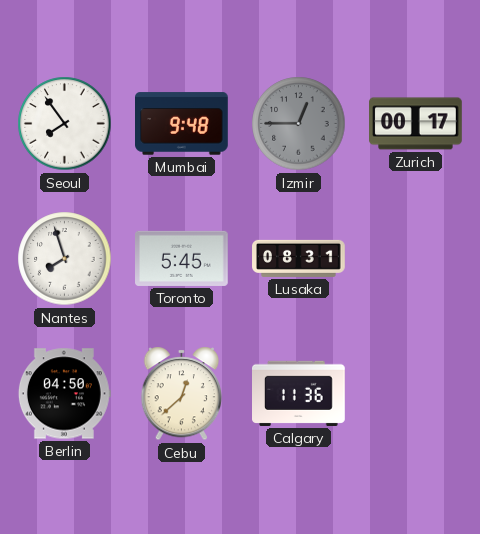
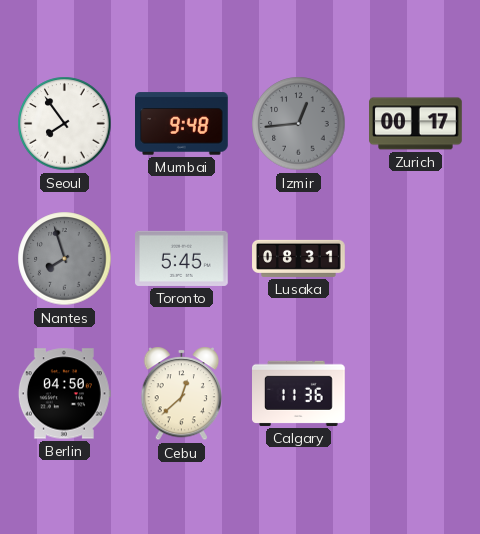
Izmir: 12:45 -> 12:44
Nantes dial: white -> grey
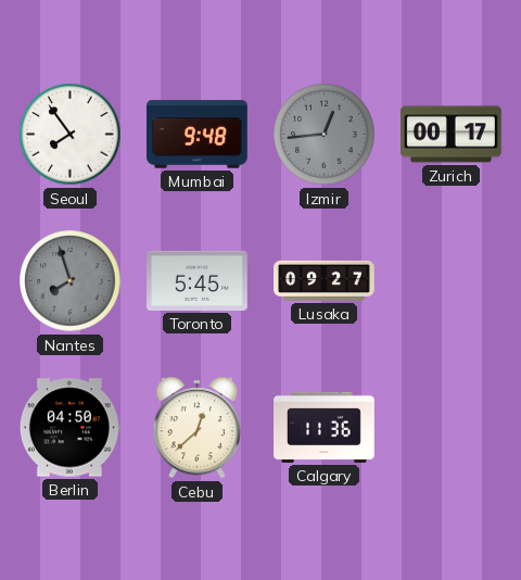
Lusaka: 08:31 -> 09:27
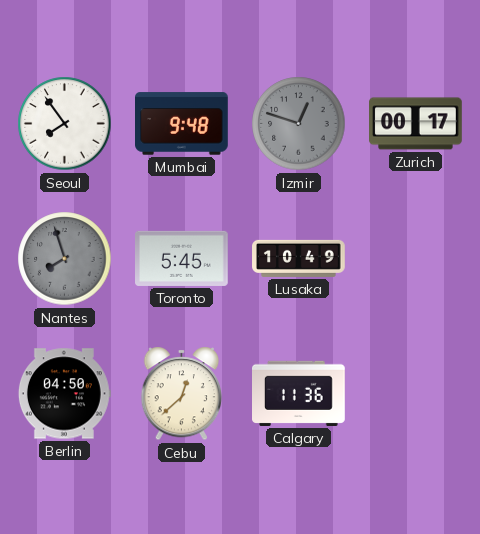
Izmir: 12:44 -> 12:48
Lusaka: 09:27 -> 10:49
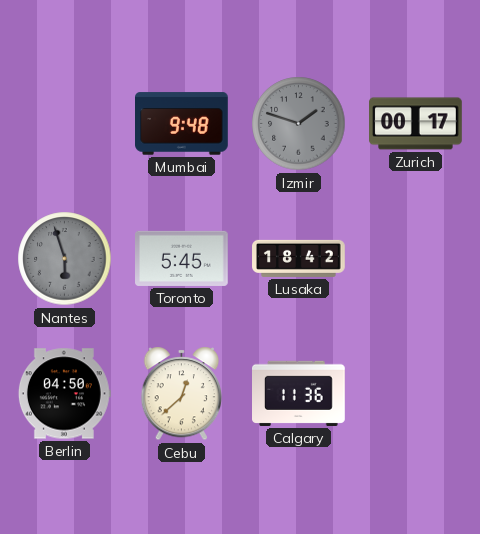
Seoul: 7:54 -> none
Izmir: 12:48 -> 1:48
Nantes: 7:57 -> 5:57
Lusaka: 10:49 -> 18:42
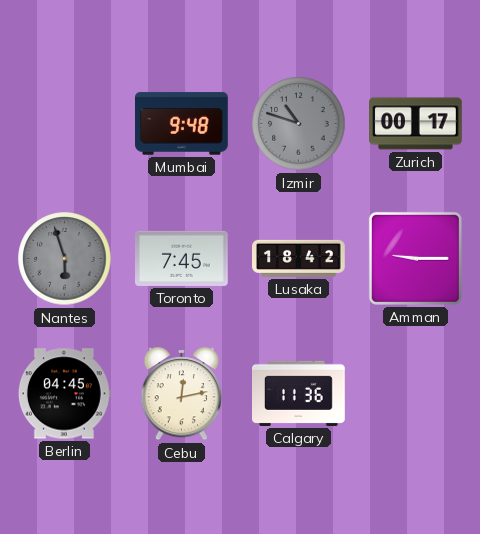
Izmir: 1:48 -> 10:48
Toronto: 5:45 -> 7:45
Amman: none -> 9:15
Berlin: 04:50 -> 04:45
Cebu: 12:38 -> 12:13
